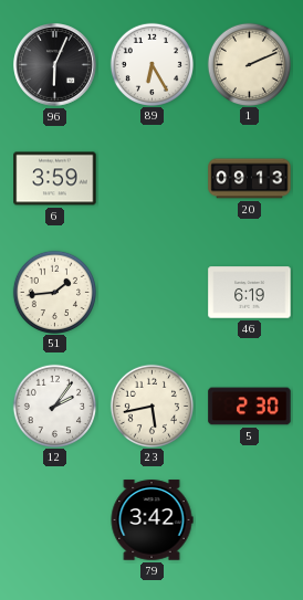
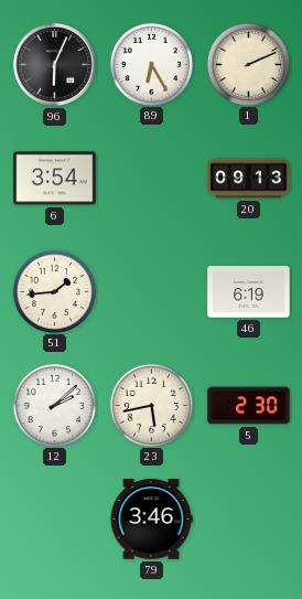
6: 3:59 -> 3:54
12: 2:06 -> 2:08
79: 3:42 -> 3:46
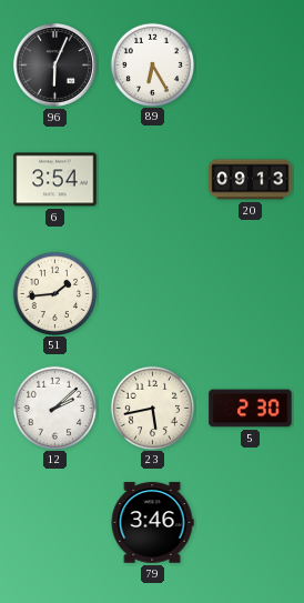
1: 2:11 -> none
46: 6:19 -> none
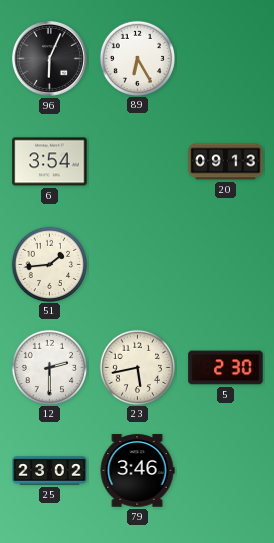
12: 2:08 -> 2:30
25: none -> 23:02
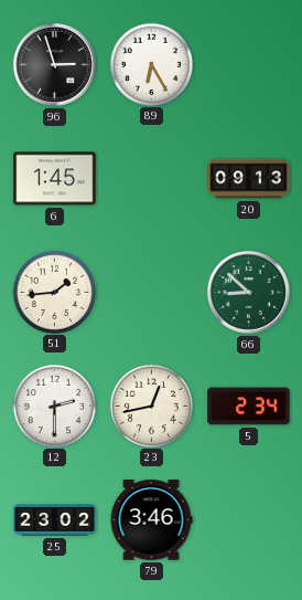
96: 6:04 -> 2:57
6: 3:54 -> 1:45
66: none -> 8:52
23: 5:43 -> 12:43
5: 2:30 -> 2:34
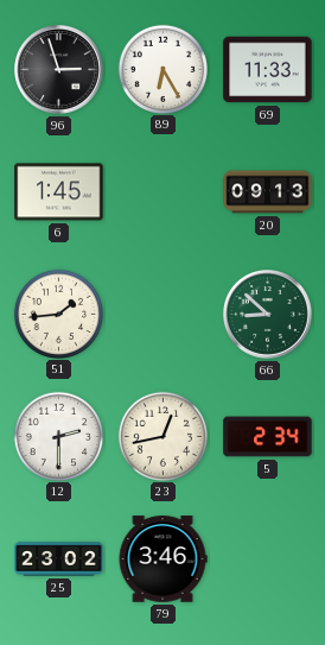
69: none -> 11:33
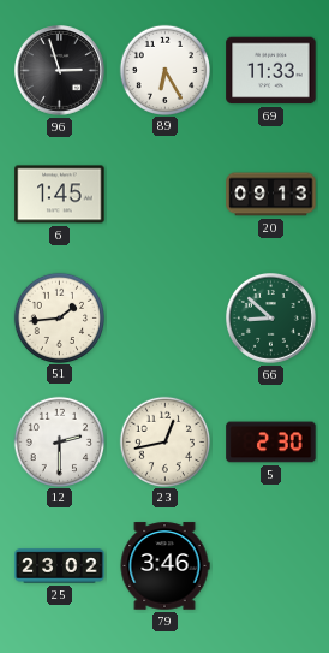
5: 2:34 -> 2:30
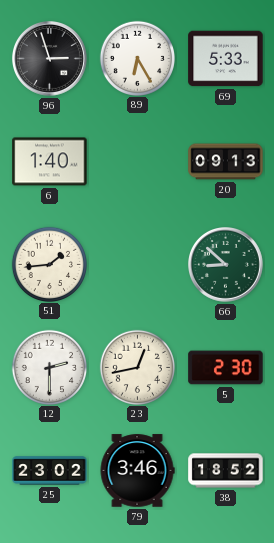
69: 11:33 -> 5:33
6: 1:45 -> 1:40
38: none -> 18:52
